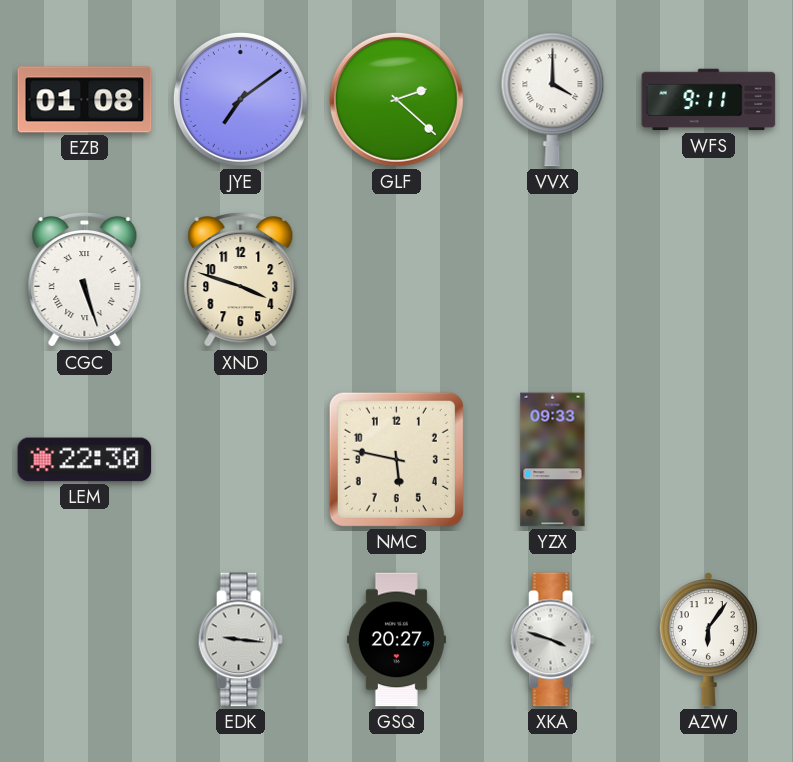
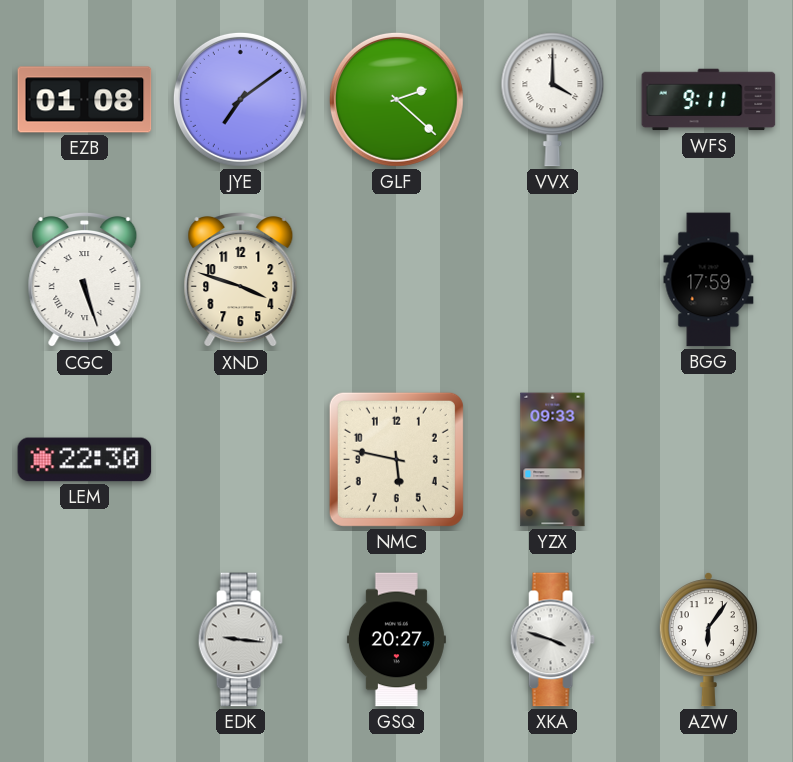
BGG: none -> 17:59
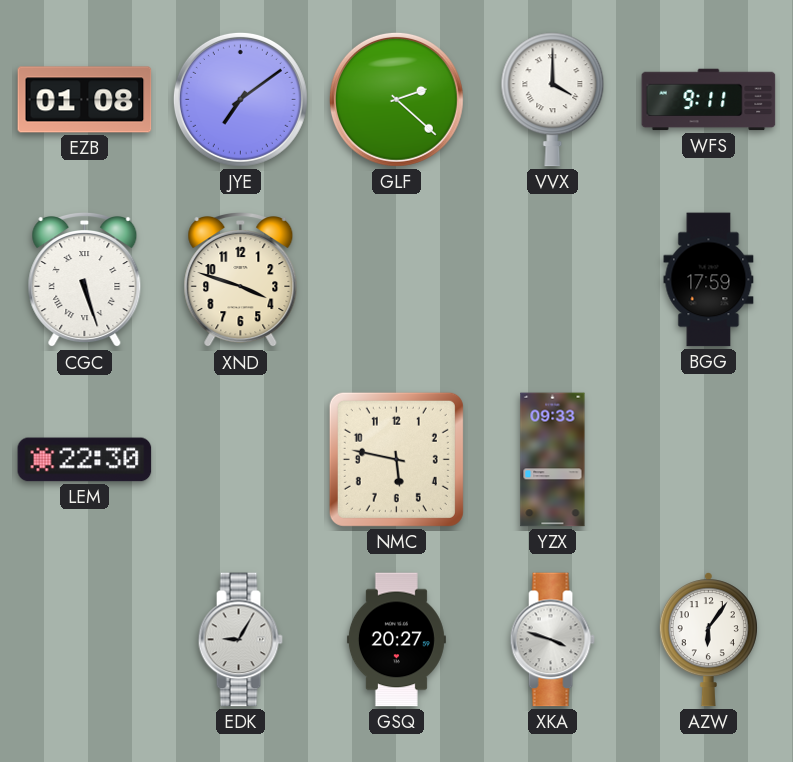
EDK: 9:16 -> 9:05
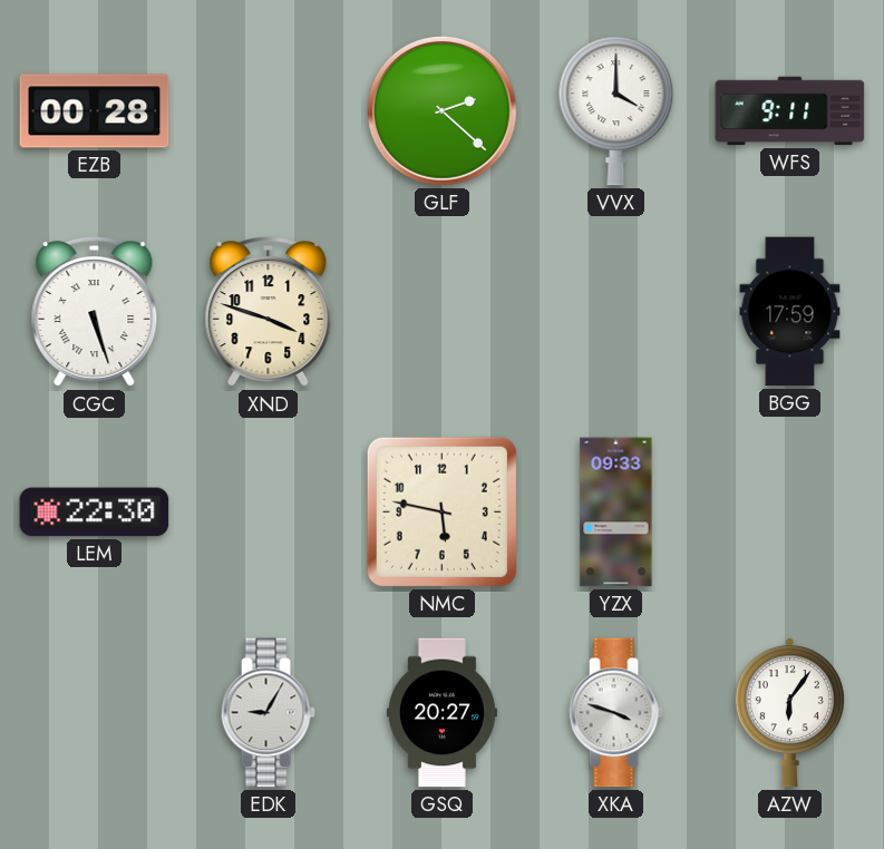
EZB: 01:08 -> 00:28
JYE: 7:09 -> none
